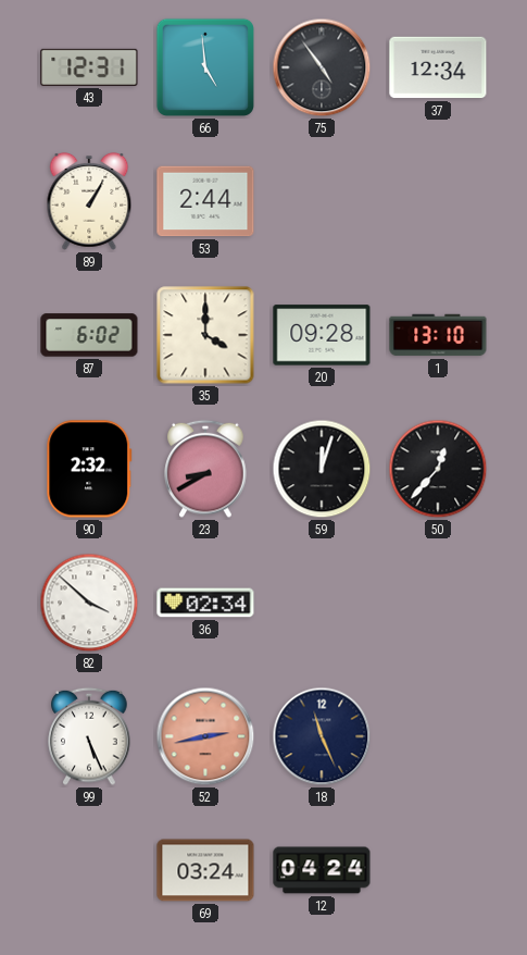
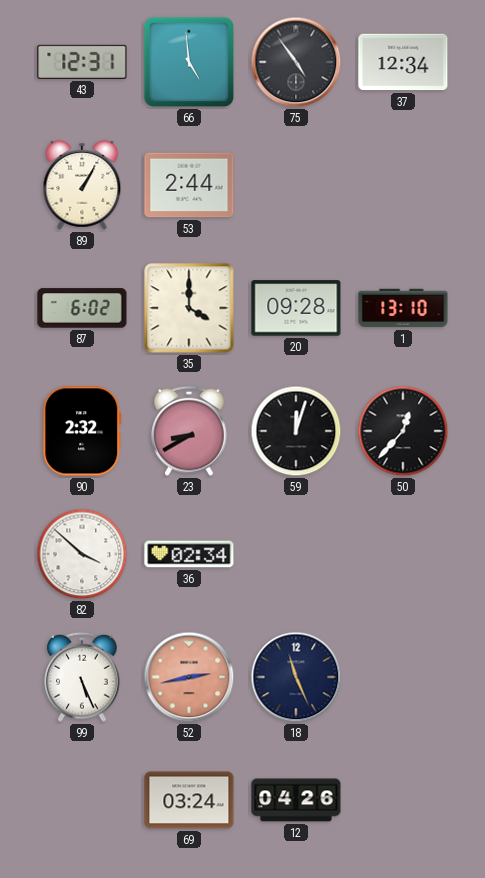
12: 04:24 -> 04:26
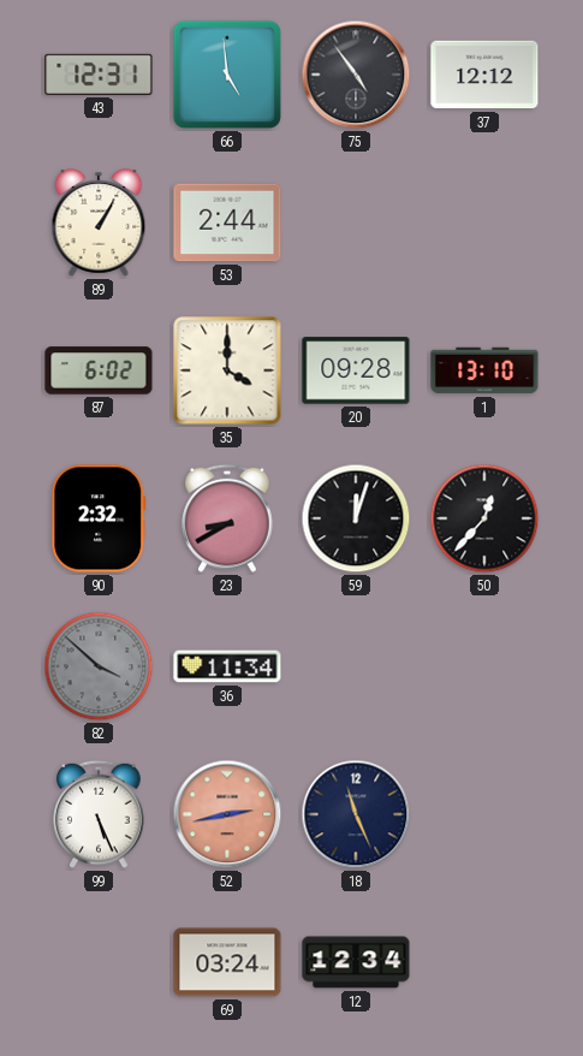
37: 12:34 -> 12:12
82 dial: white -> grey
36: 02:34 -> 11:34
12: 04:26 -> 12:34
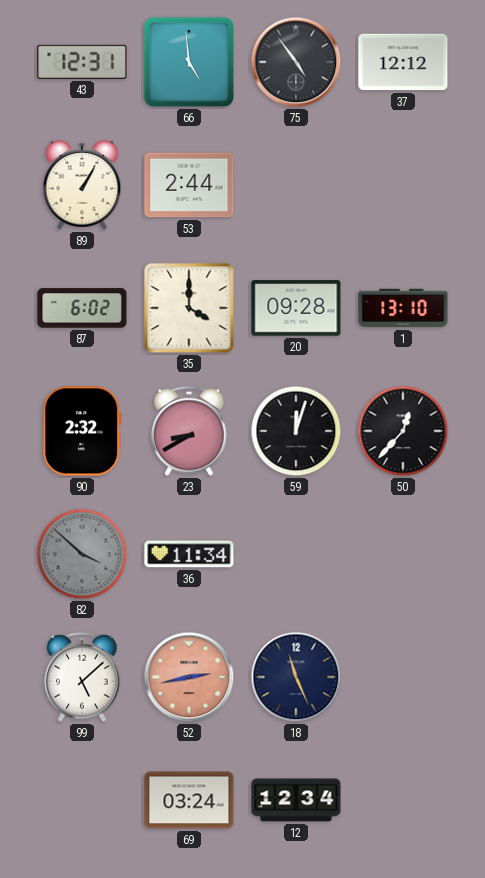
99: 5:26 -> 5:08
